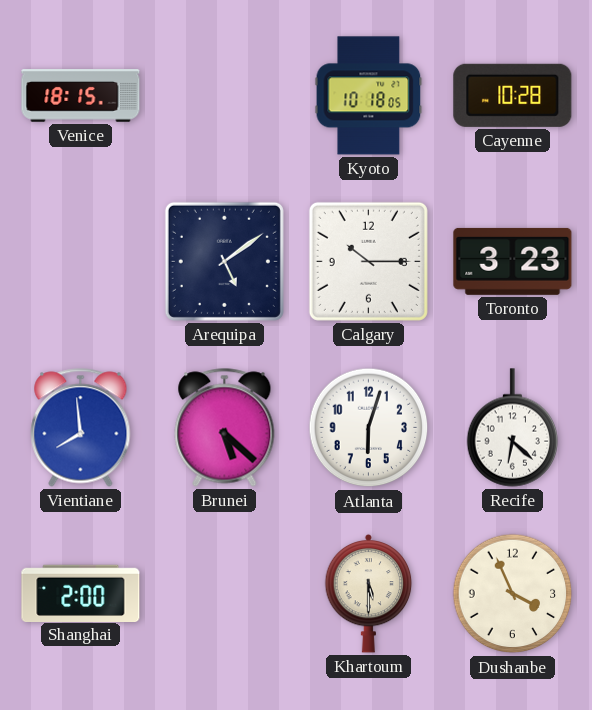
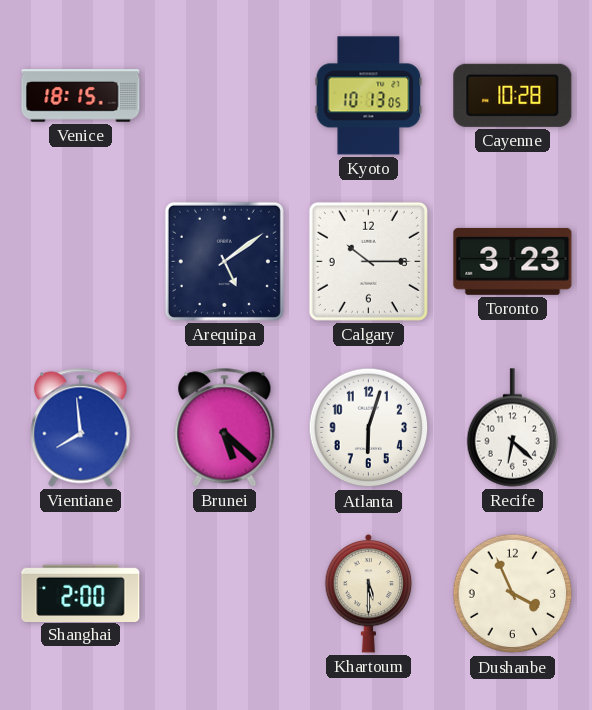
Kyoto: 10:18 -> 10:13
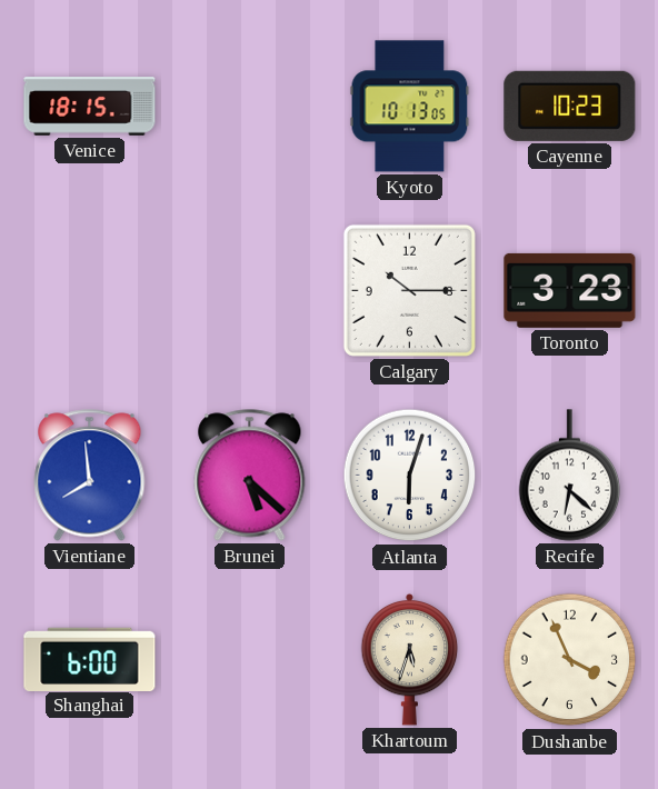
Cayenne: 10:28 -> 10:23
Arequipa: 5:09 -> none
Shanghai: 2:00 -> 6:00
Khartoum: 5:30 -> 5:33
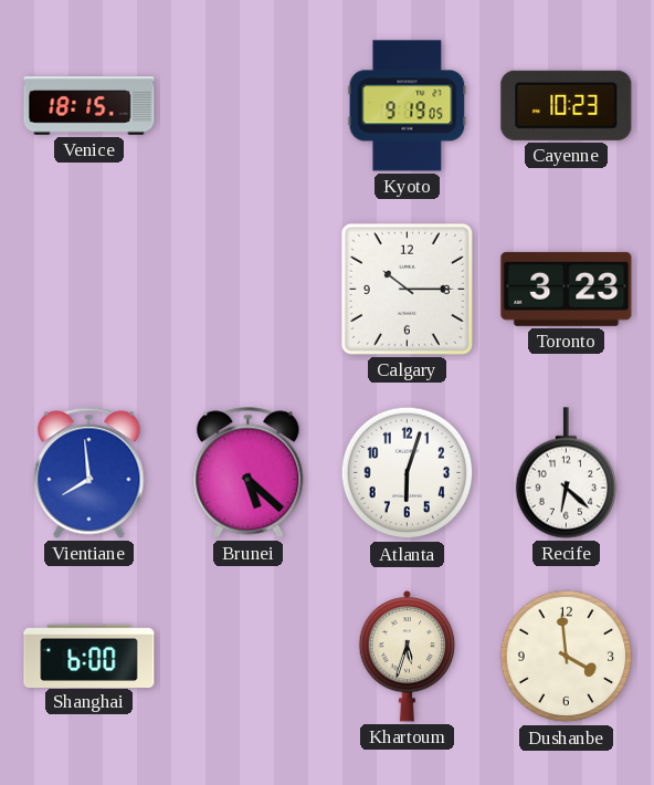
Kyoto: 10:13 -> 9:19
Dushanbe: 3:56 -> 3:59
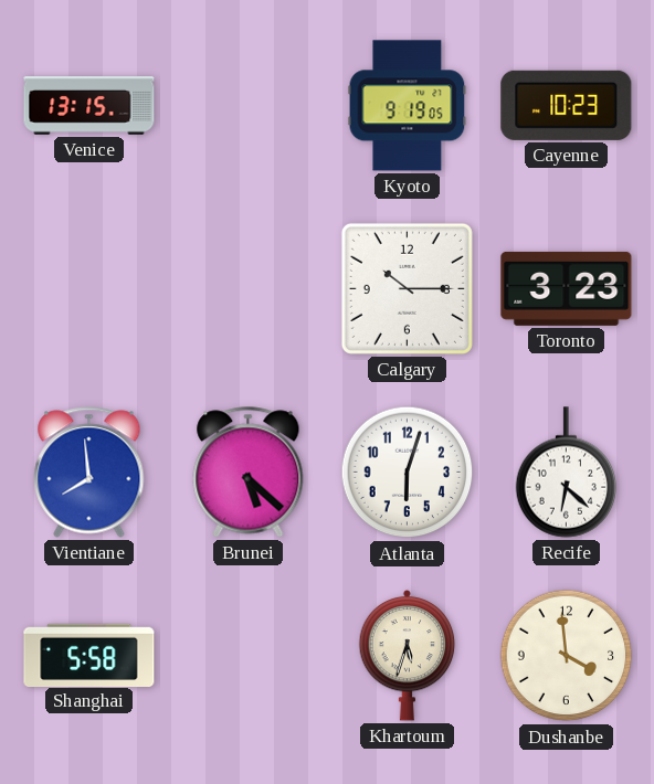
Venice: 18:15 -> 13:15
Shanghai: 6:00 -> 5:58
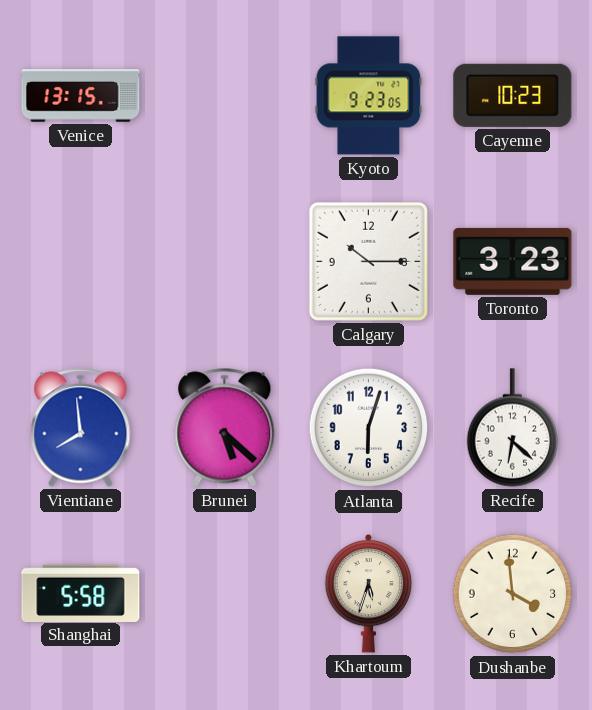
Kyoto: 9:19 -> 9:23
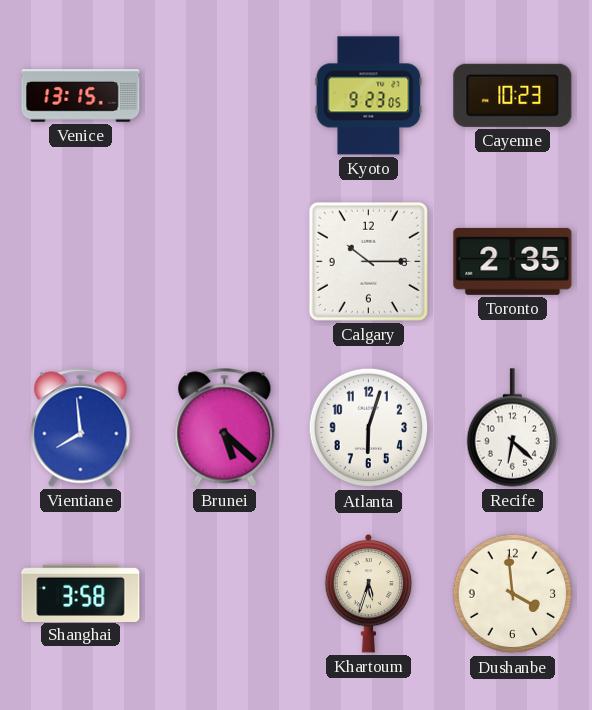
Toronto: 3:23 -> 2:35
Shanghai: 5:58 -> 3:58
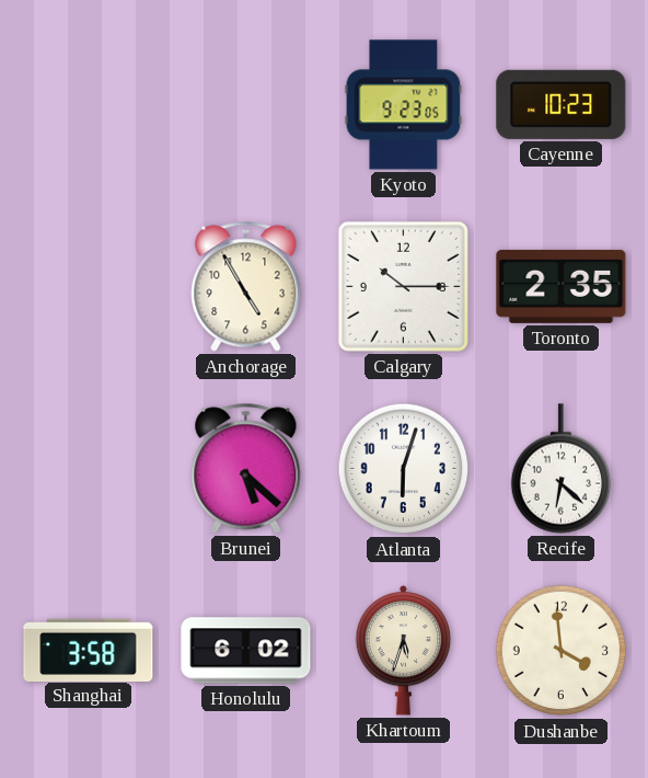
Venice: 13:15 -> none
Anchorage: none -> 4:55
Vientiane: 7:59 -> none
Honolulu: none -> 6:02
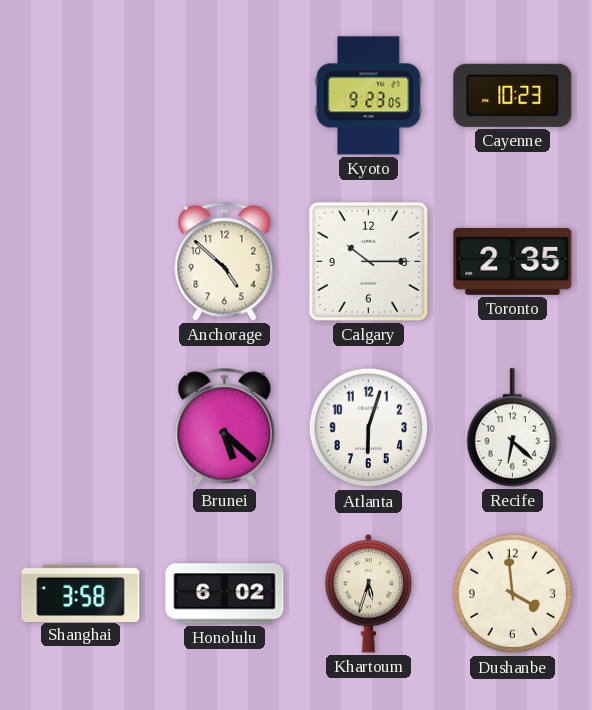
Anchorage: 4:55 -> 4:52
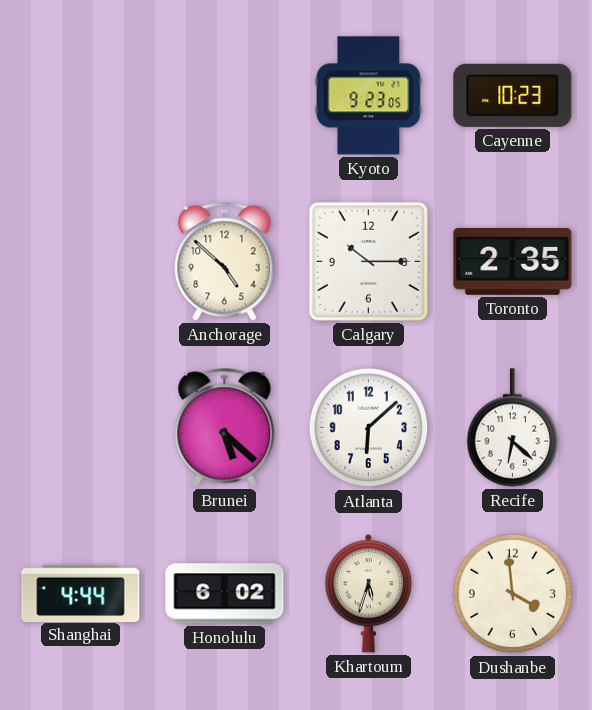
Atlanta: 6:03 -> 6:08
Shanghai: 3:58 -> 4:44
